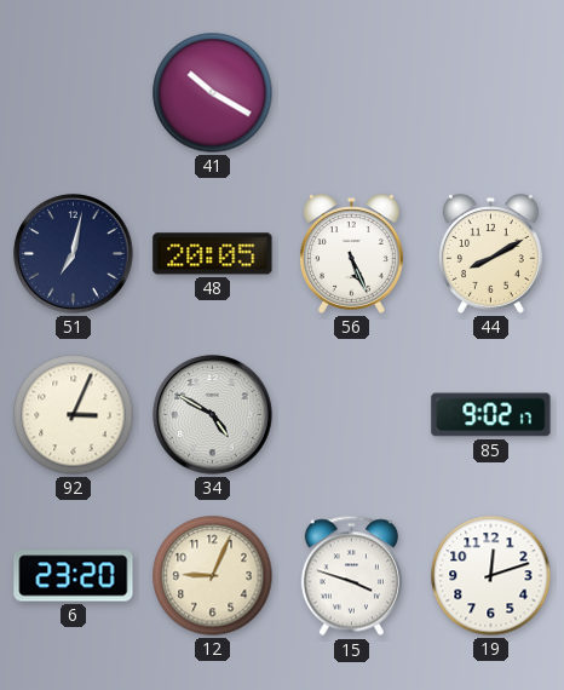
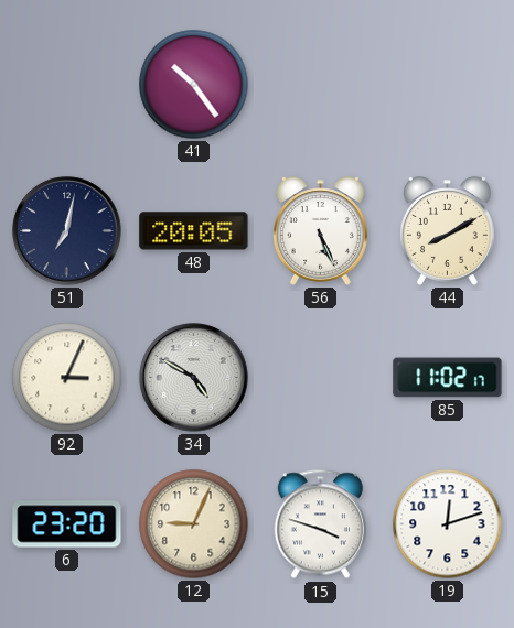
41: 10:20 -> 10:24
85: 9:02 -> 11:02
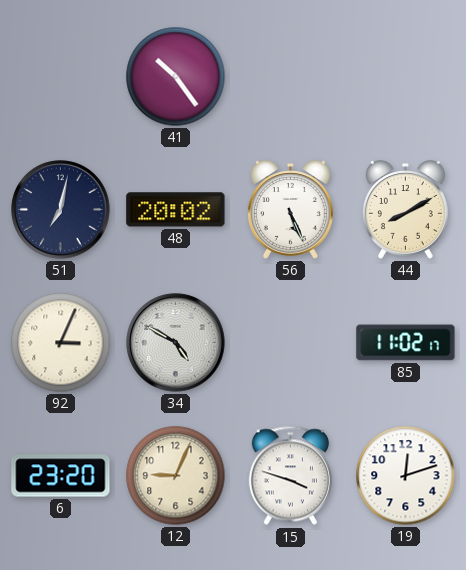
48: 20:05 -> 20:02
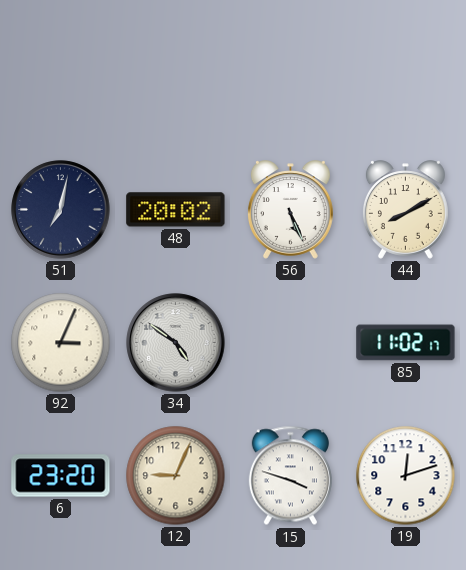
41: 10:24 -> none
34: 4:50 -> 4:51
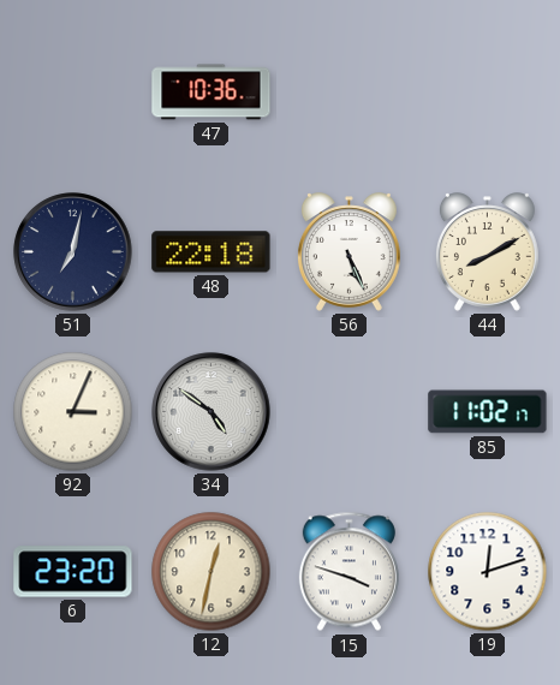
47: none -> 10:36
48: 20:02 -> 22:18
12: 9:04 -> 12:32
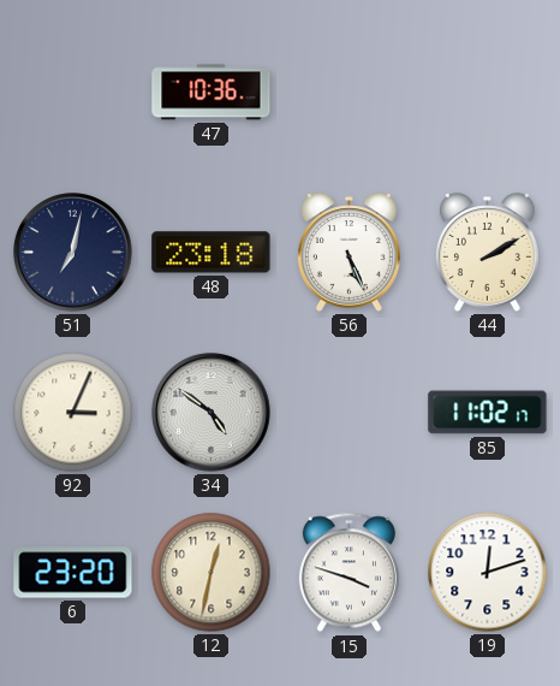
48: 22:18 -> 23:18
44: 8:10 -> 2:10
